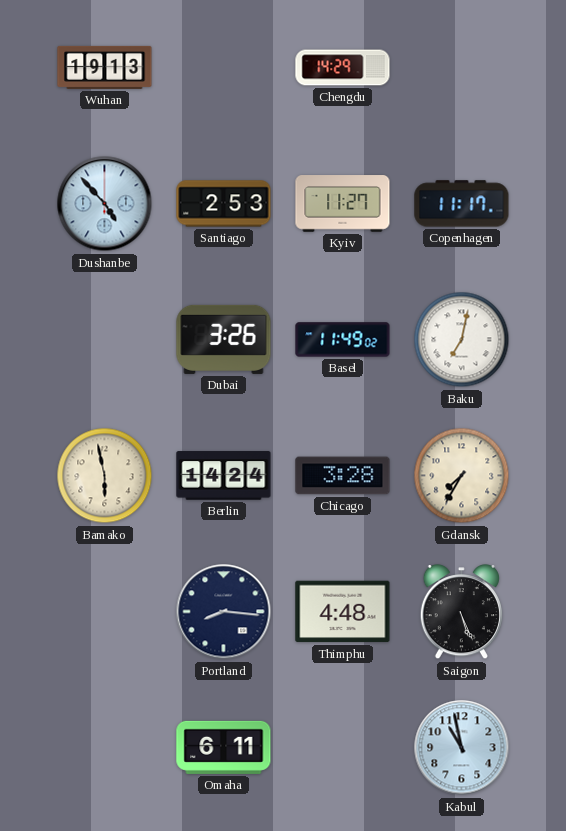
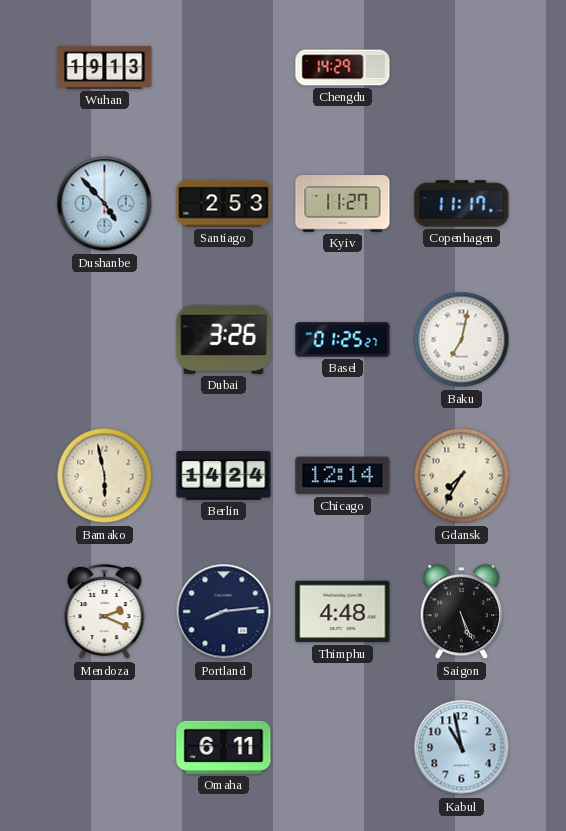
Basel: 11:49 -> 01:25
Chicago: 3:28 -> 12:14
Mendoza: none -> 2:19
Portland: 8:16 -> 8:14
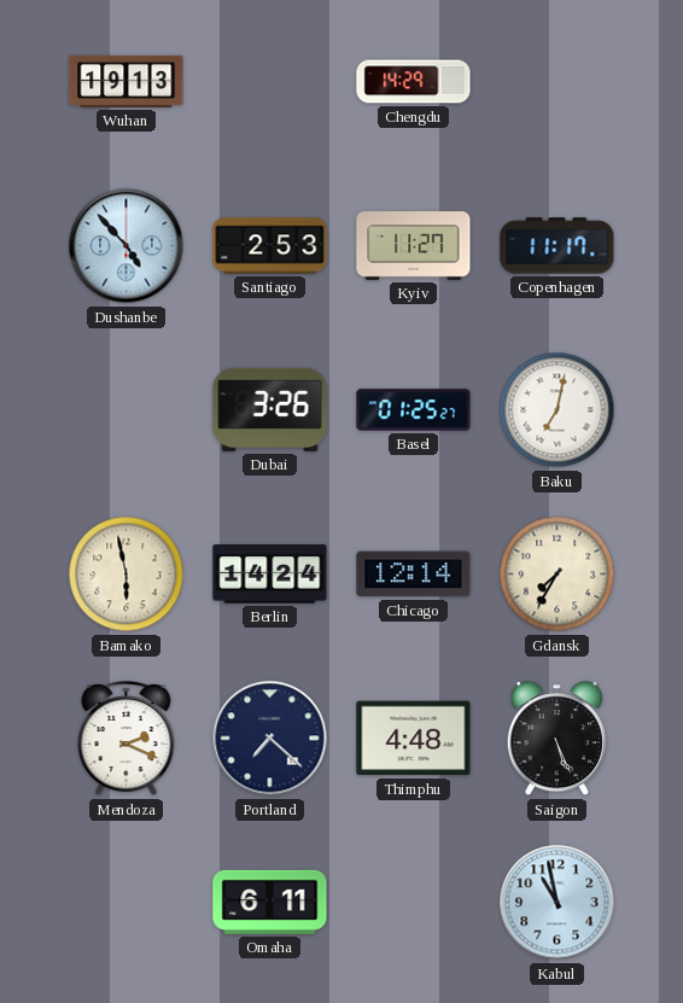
Portland: 8:14 -> 7:22
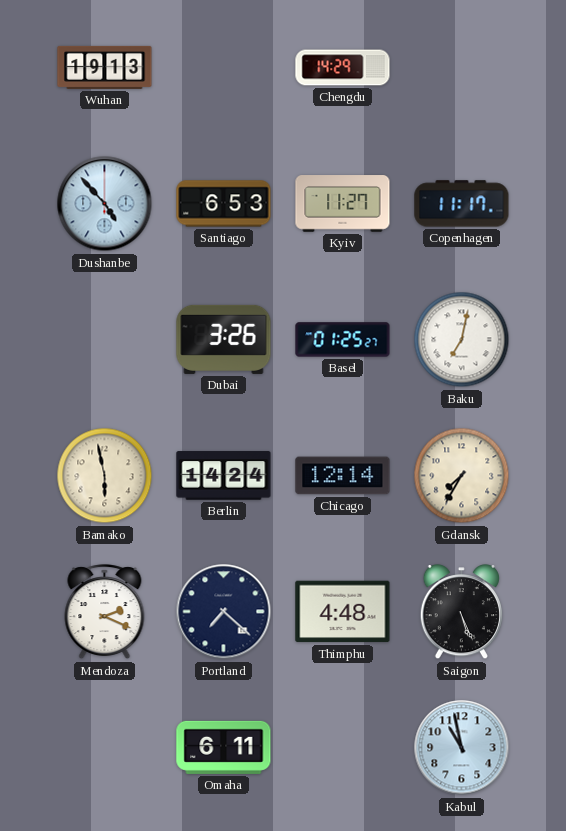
Santiago: 2:53 -> 6:53
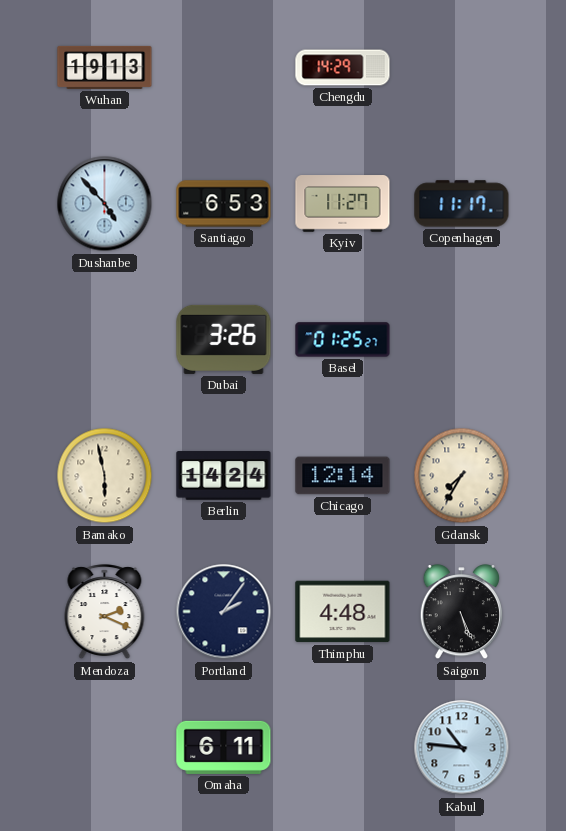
Baku: 7:02 -> none
Portland: 7:22 -> 2:06
Kabul: 10:58 -> 10:46
